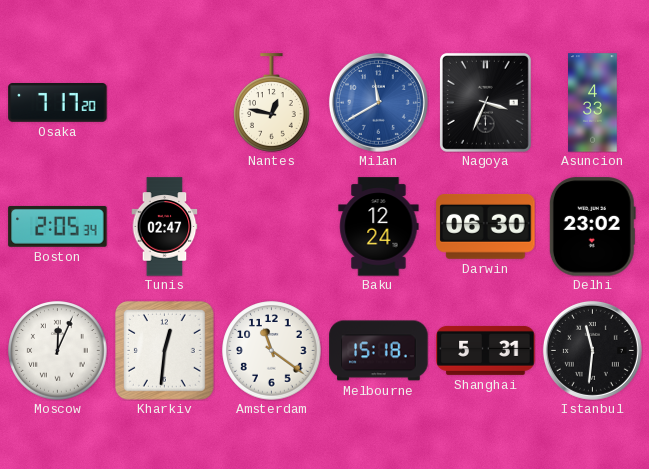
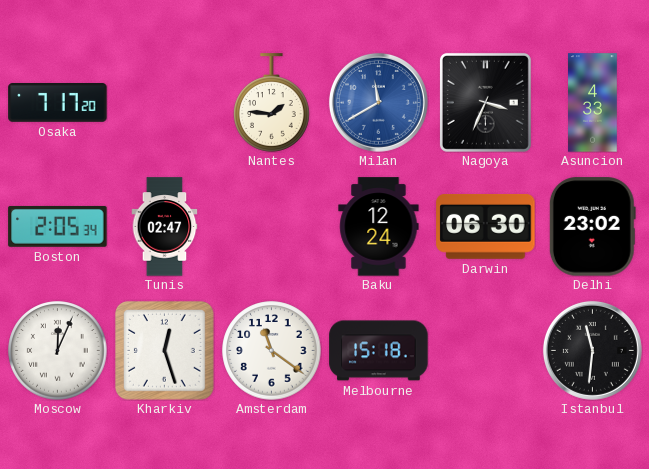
Nantes: 12:47 -> 1:46
Kharkiv: 12:31 -> 12:27
Shanghai: 5:31 -> none
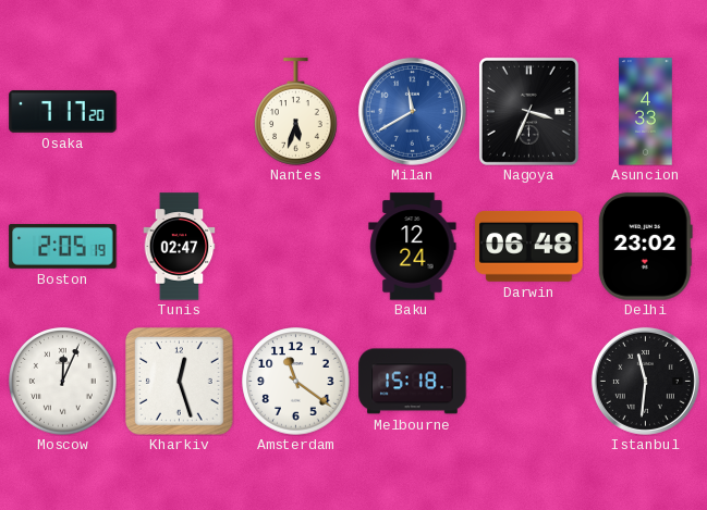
Nantes: 1:46 -> 5:33
Boston: 2:05:34 -> 2:05:19
Darwin: 06:30 -> 06:48
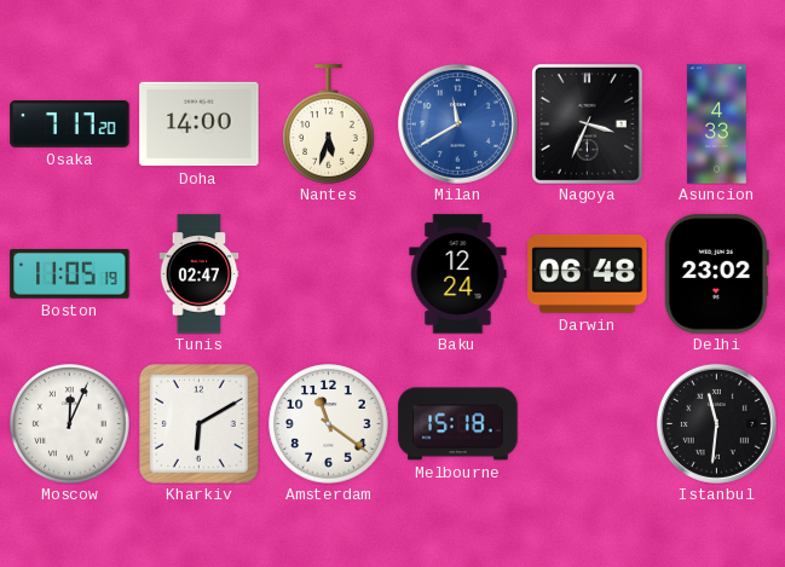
Doha: none -> 14:00
Boston: 2:05 -> 11:05
Kharkiv: 12:27 -> 6:10
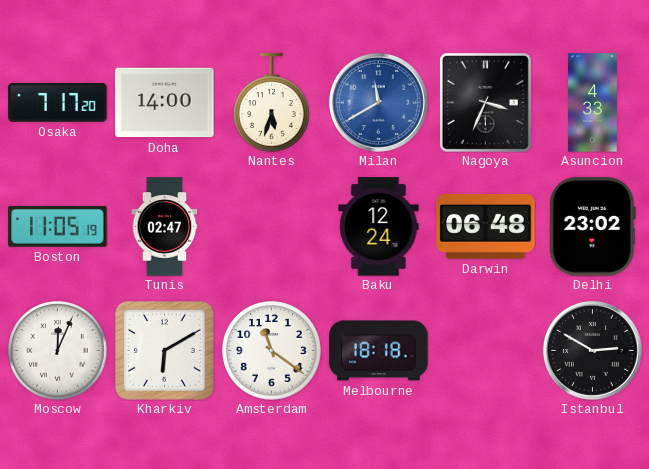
Melbourne: 15:18 -> 18:18
Istanbul: 11:31 -> 2:50
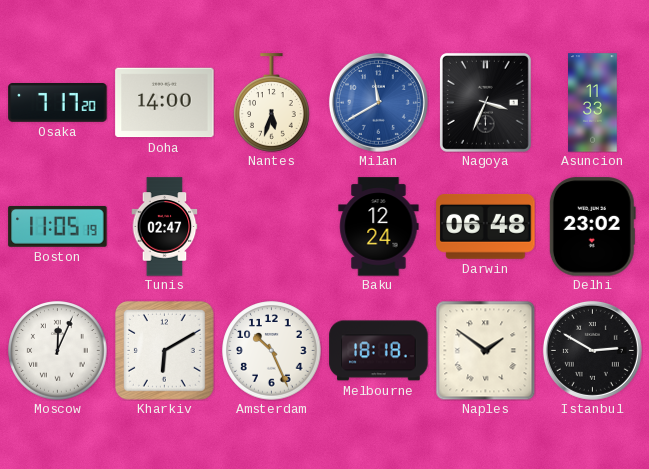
Asuncion: 4:33 -> 11:33
Amsterdam: 11:21 -> 10:26
Naples: none -> 1:51
